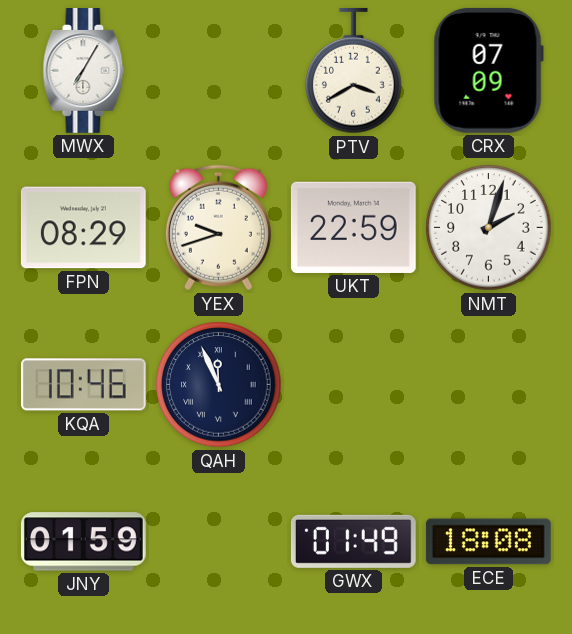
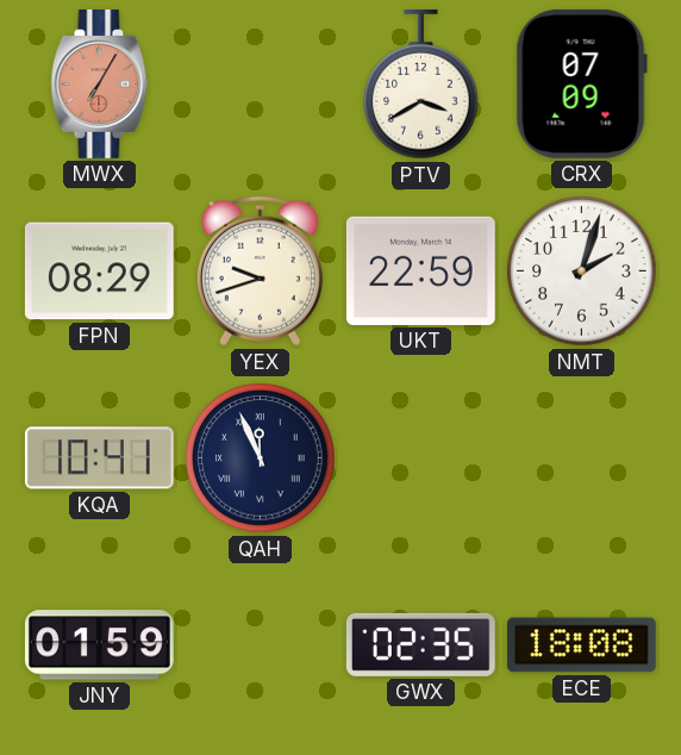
MWX dial: white -> salmon
KQA: 10:46 -> 10:41
GWX: 01:49 -> 02:35
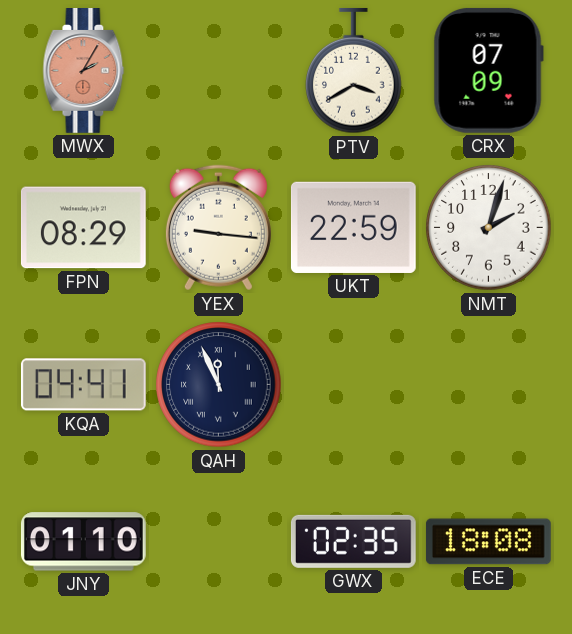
MWX: 7:05 -> 2:05
YEX: 9:42 -> 9:16
KQA: 10:41 -> 04:41
JNY: 01:59 -> 01:10
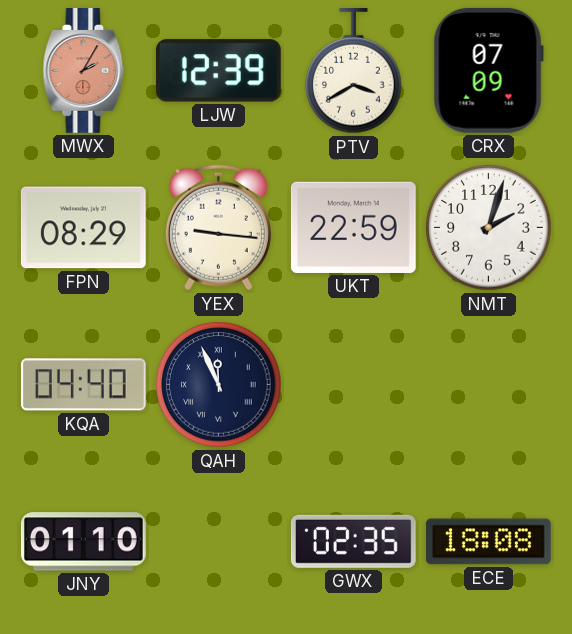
LJW: none -> 12:39
KQA: 04:41 -> 04:40
